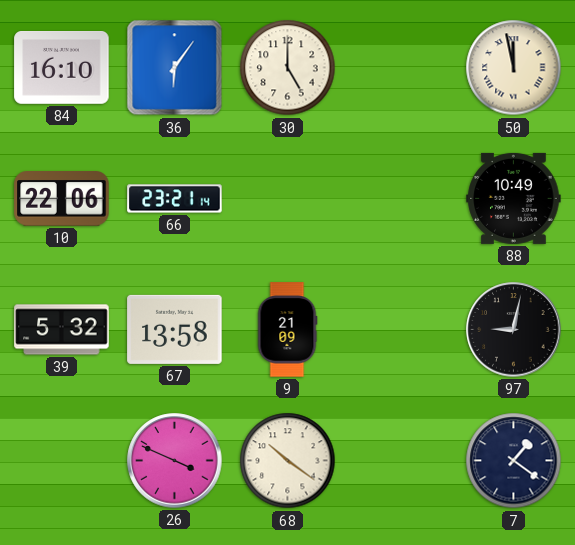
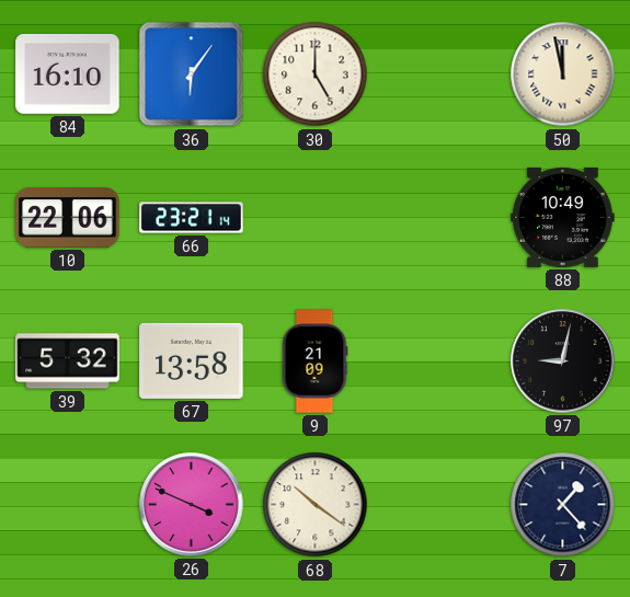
7: 1:21 -> 1:23
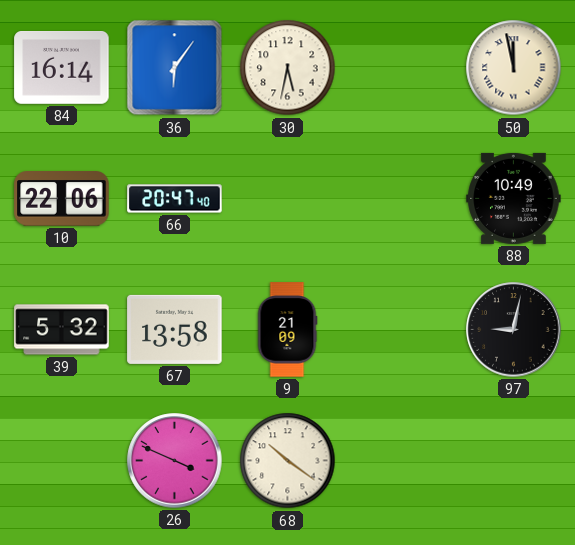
84: 16:10 -> 16:14
30: 5:00 -> 5:32
66: 23:21 -> 20:47
7: 1:23 -> none
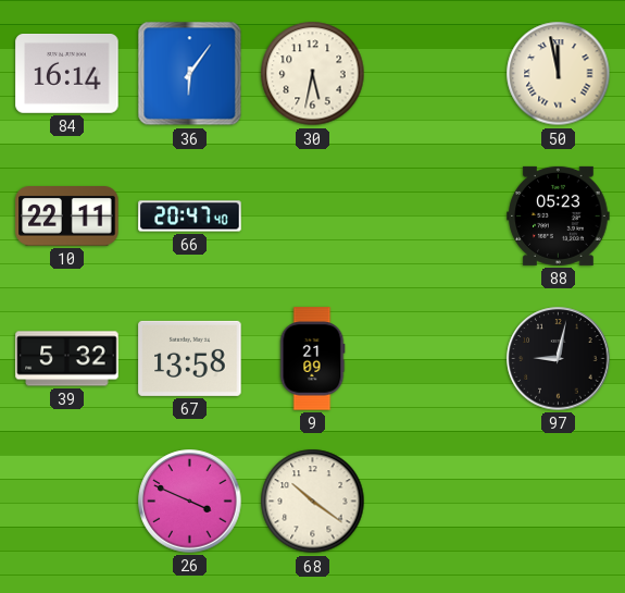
10: 22:06 -> 22:11
88: 10:49 -> 05:23
